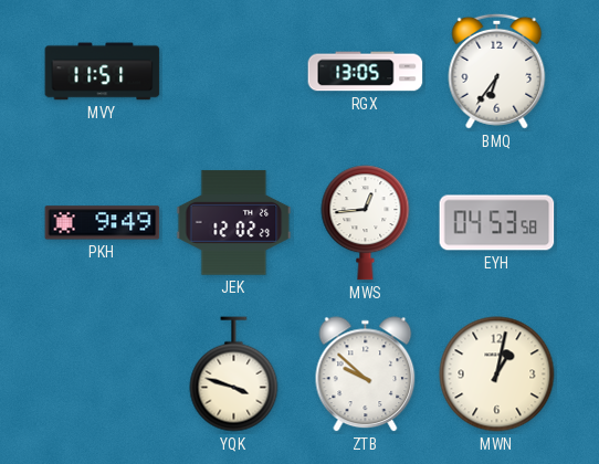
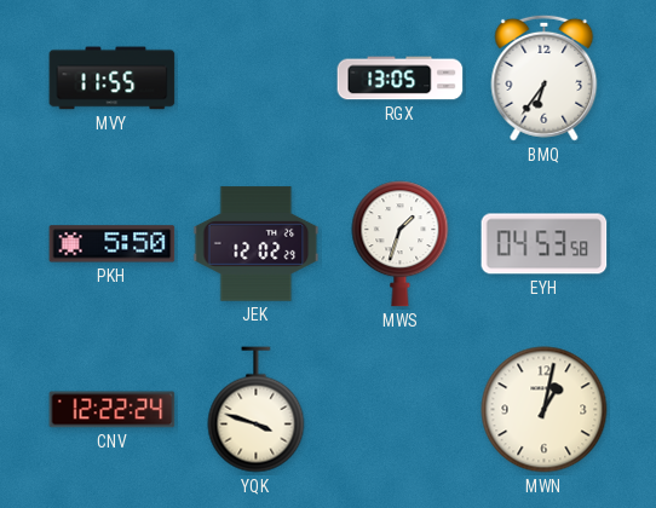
MVY: 11:51 -> 11:55
PKH: 9:49 -> 5:50
MWS: 12:44 -> 1:33
CNV: none -> 12:22
ZTB: 9:52 -> none
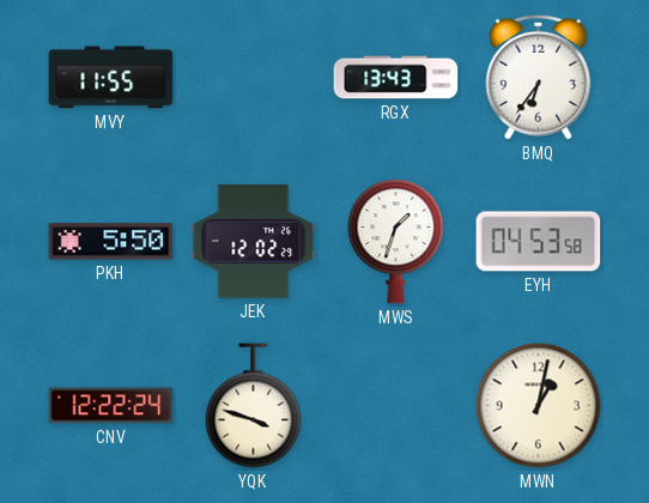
RGX: 13:05 -> 13:43
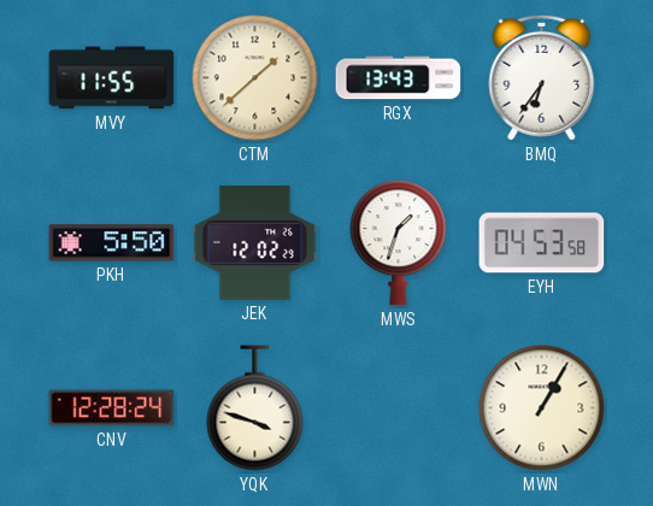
CTM: none -> 1:38
CNV: 12:22 -> 12:28
MWN: 1:02 -> 1:05
